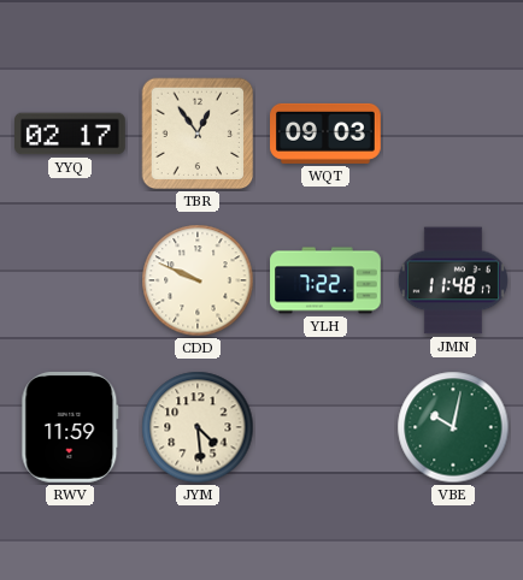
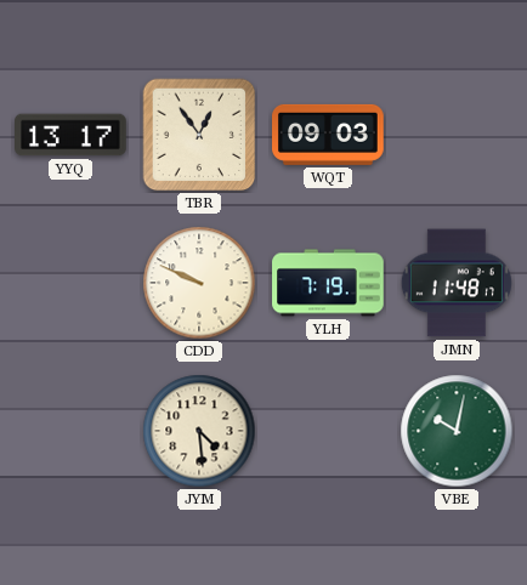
YYQ: 02:17 -> 13:17
YLH: 7:22 -> 7:19
RWV: 11:59 -> none
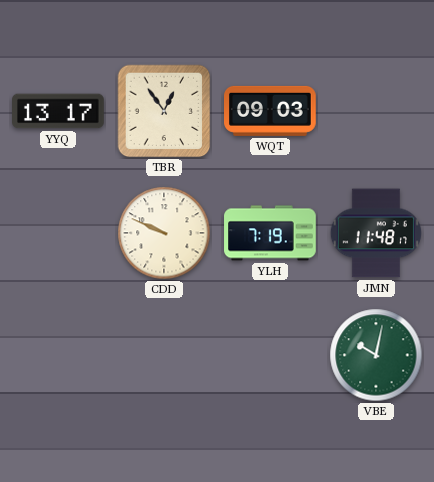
JYM: 4:29 -> none
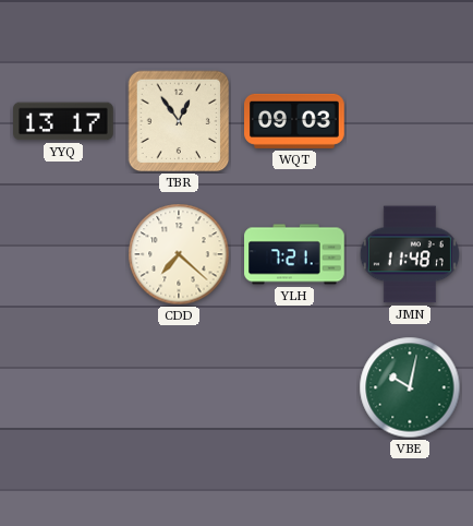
CDD: 9:49 -> 7:22
YLH: 7:19 -> 7:21
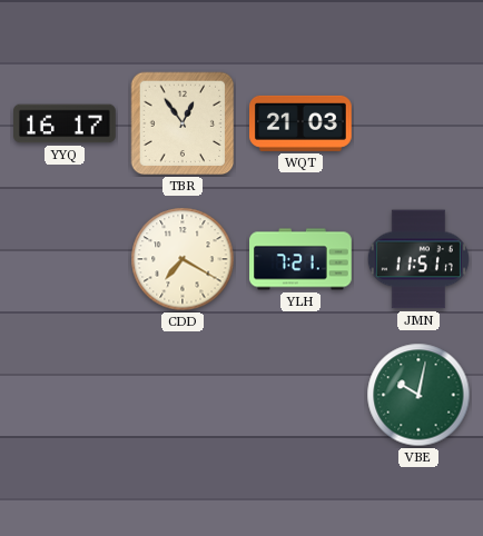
YYQ: 13:17 -> 16:17
WQT: 09:03 -> 21:03
CDD: 7:22 -> 7:20
JMN: 11:48 -> 11:51
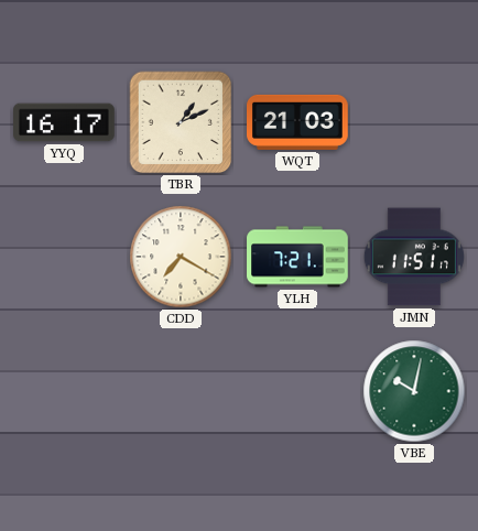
TBR: 12:54 -> 1:11
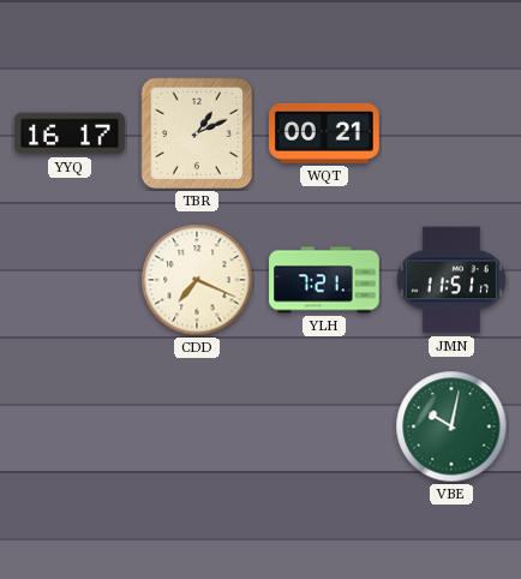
WQT: 21:03 -> 00:21
CDD: 7:20 -> 7:19
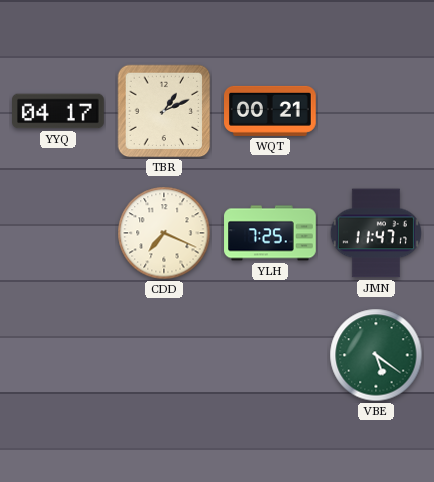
YYQ: 16:17 -> 04:17
YLH: 7:21 -> 7:25
JMN: 11:51 -> 11:47
VBE: 10:02 -> 5:21
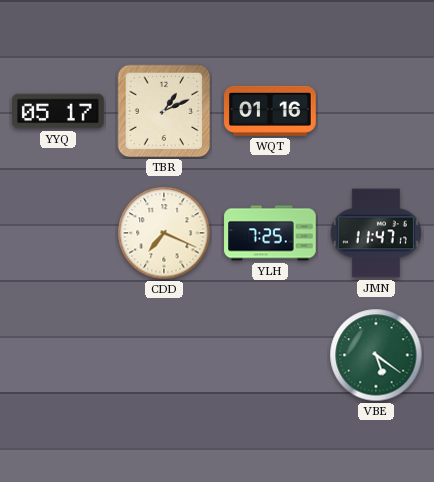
YYQ: 04:17 -> 05:17
WQT: 00:21 -> 01:16
